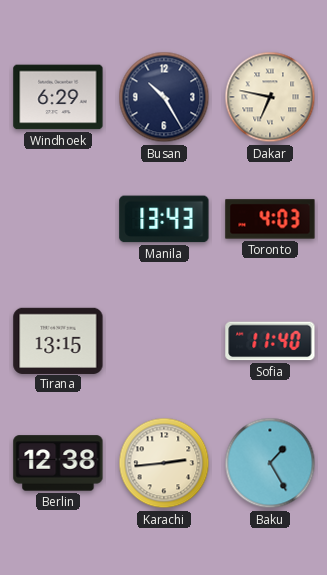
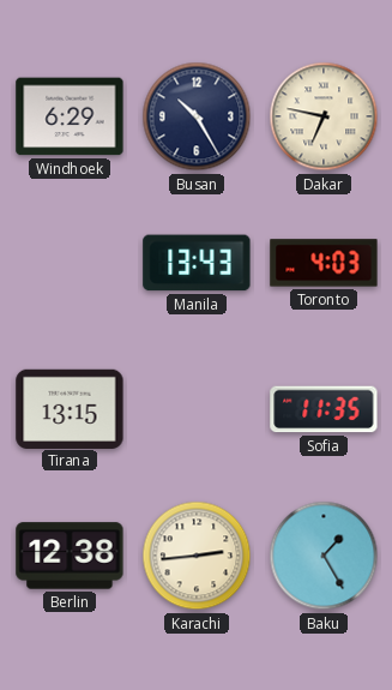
Sofia: 11:40 -> 11:35
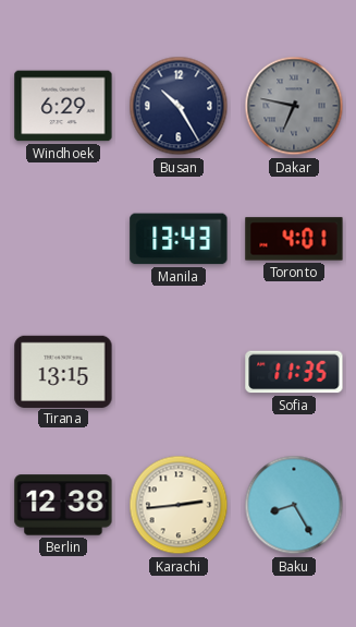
Dakar dial: cream -> grey
Toronto: 4:03 -> 4:01
Baku: 1:25 -> 8:25
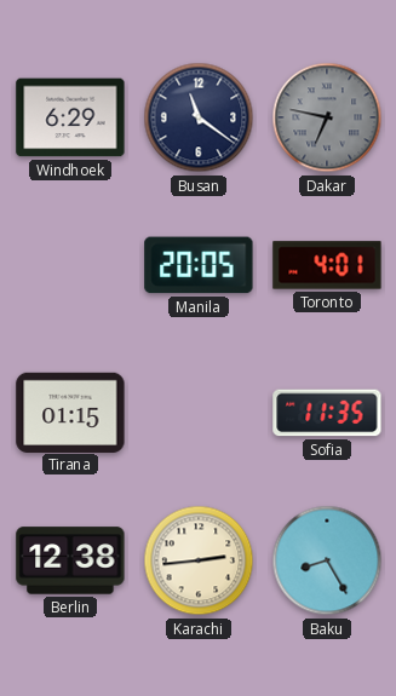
Busan: 10:25 -> 11:21
Manila: 13:43 -> 20:05
Tirana: 13:15 -> 01:15
